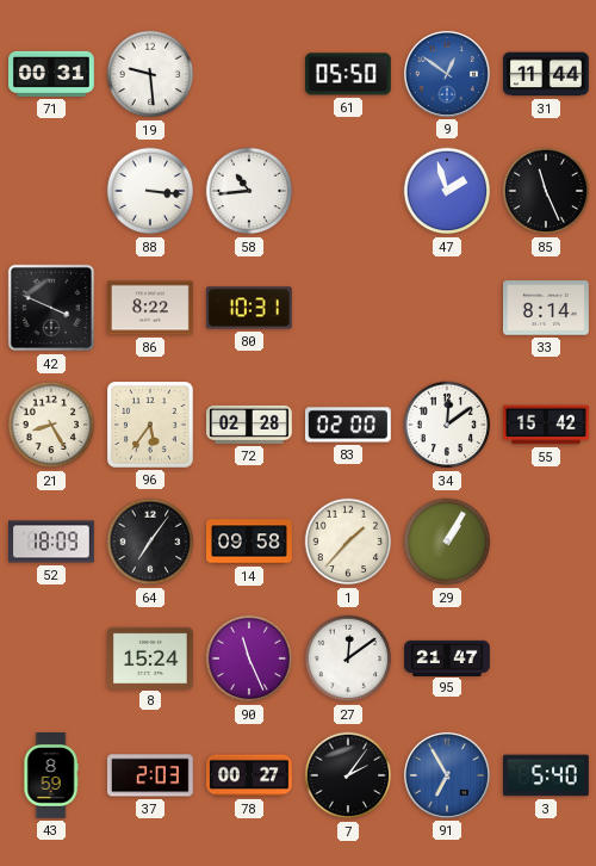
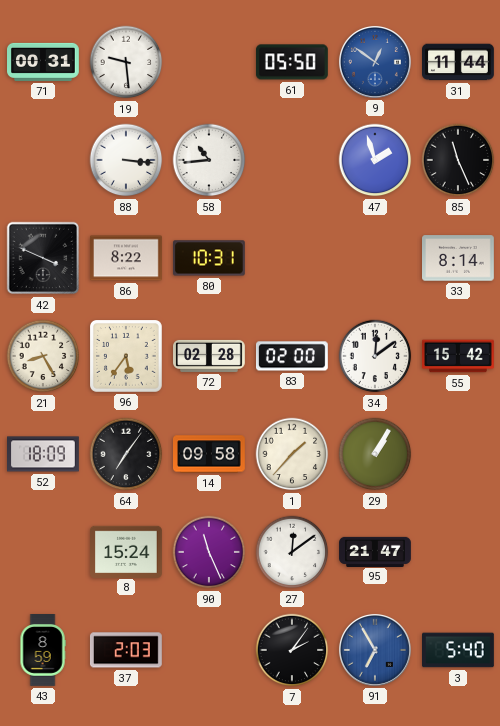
78: 00:27 -> none
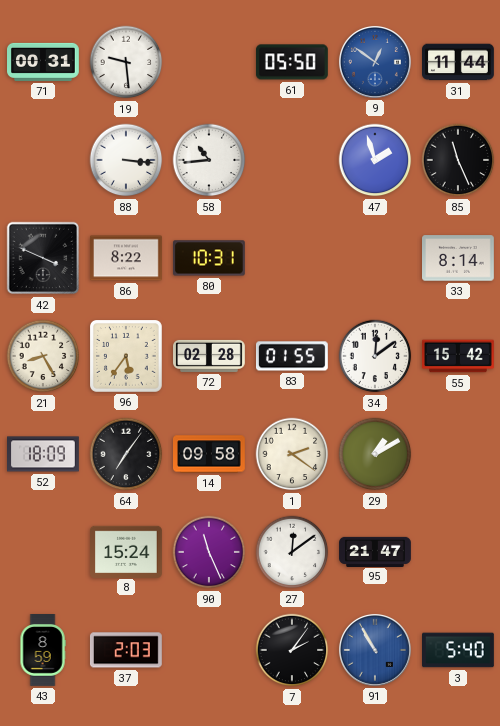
83: 02:00 -> 01:55
1: 1:37 -> 2:21
29: 1:05 -> 1:10
91: 6:55 -> 10:55
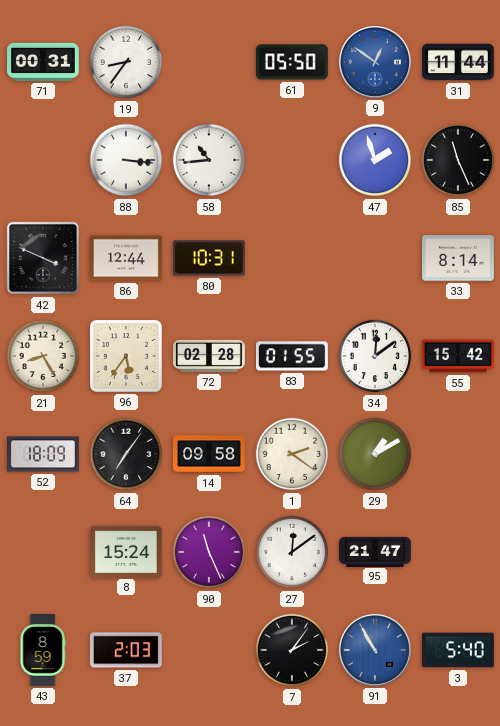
19: 9:29 -> 8:36
86: 8:22 -> 12:44
